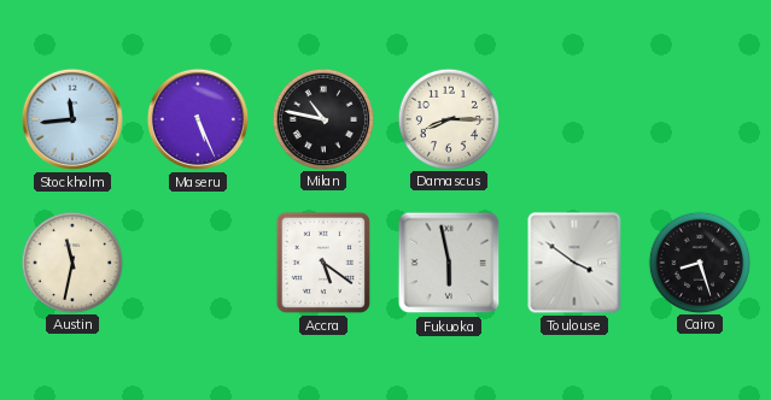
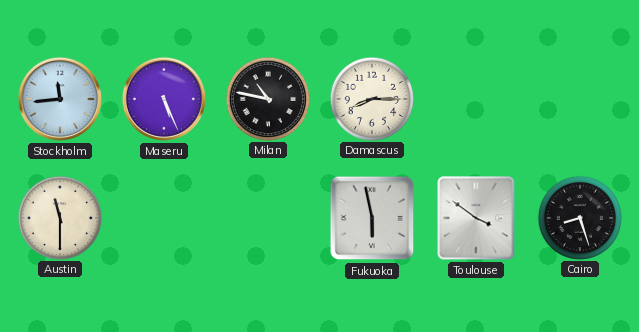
Austin: 11:32 -> 11:30
Accra: 5:21 -> none
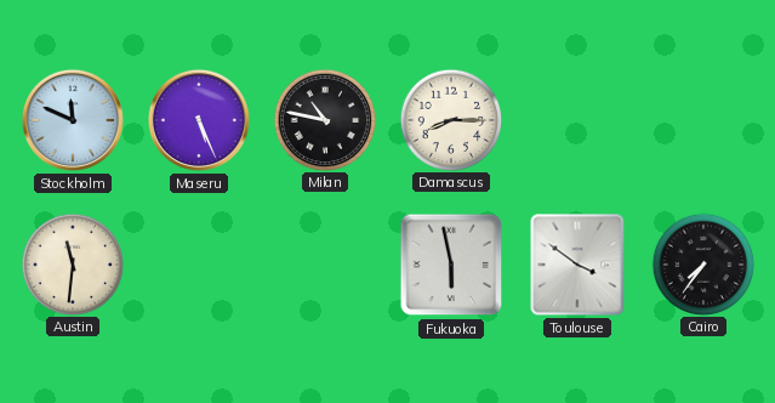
Stockholm: 11:44 -> 11:49
Austin: 11:30 -> 11:31
Cairo: 8:27 -> 7:36
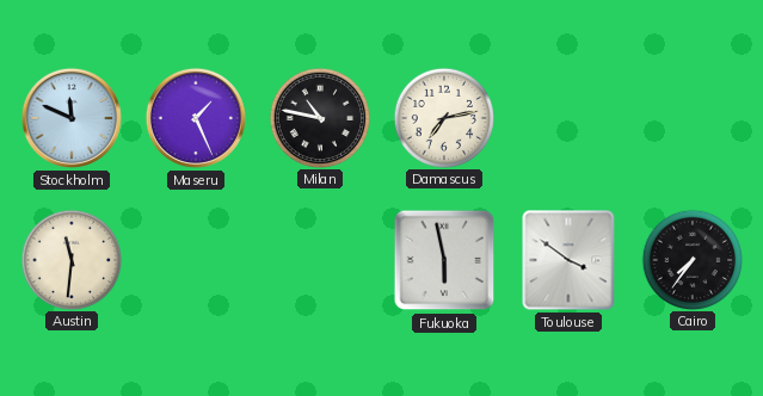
Maseru: 5:26 -> 1:26
Damascus: 8:15 -> 7:13
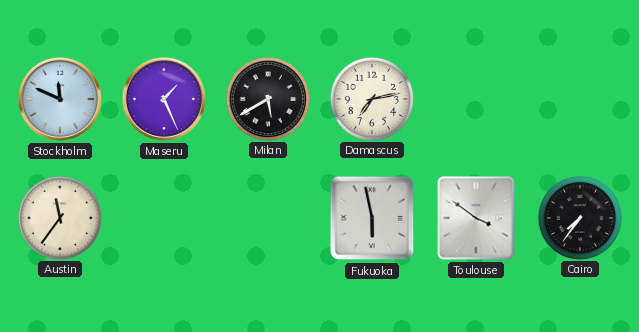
Milan: 10:47 -> 5:40
Austin: 11:31 -> 11:36
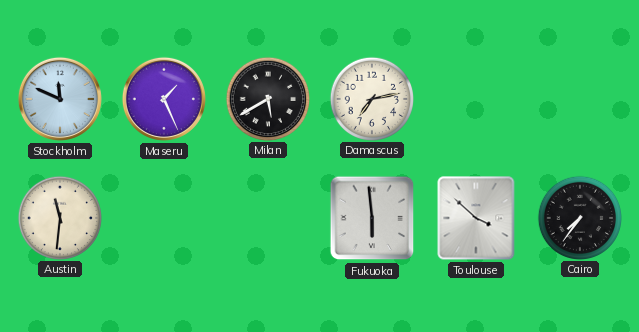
Austin: 11:36 -> 11:31
Fukuoka: 5:58 -> 5:59
Toulouse: 3:51 -> 3:52
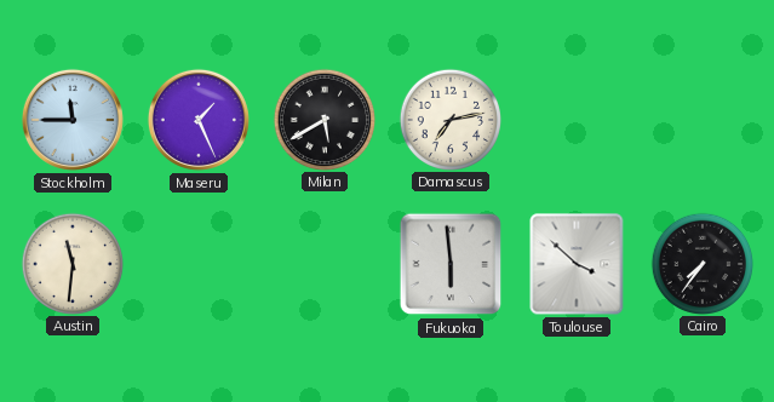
Stockholm: 11:49 -> 11:45
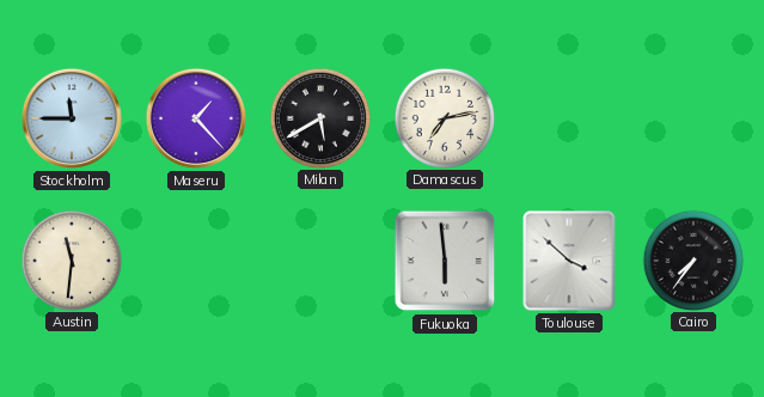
Maseru: 1:26 -> 1:23
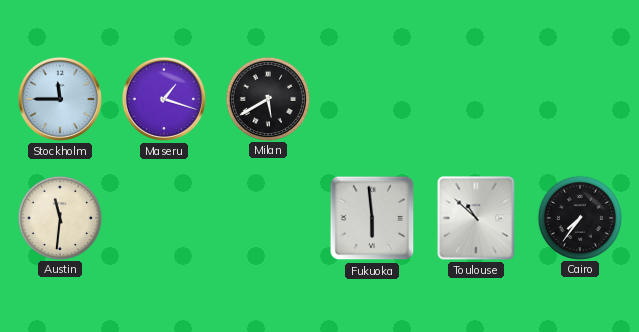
Maseru: 1:23 -> 1:18
Damascus: 7:13 -> none
Toulouse: 3:52 -> 10:52
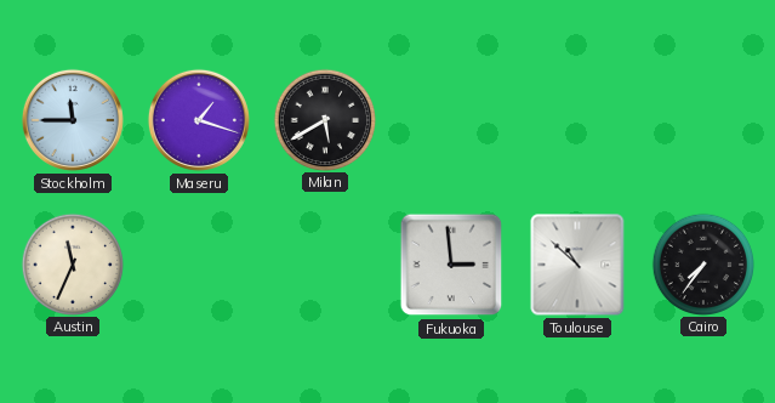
Austin: 11:31 -> 11:34
Fukuoka: 5:59 -> 2:59
